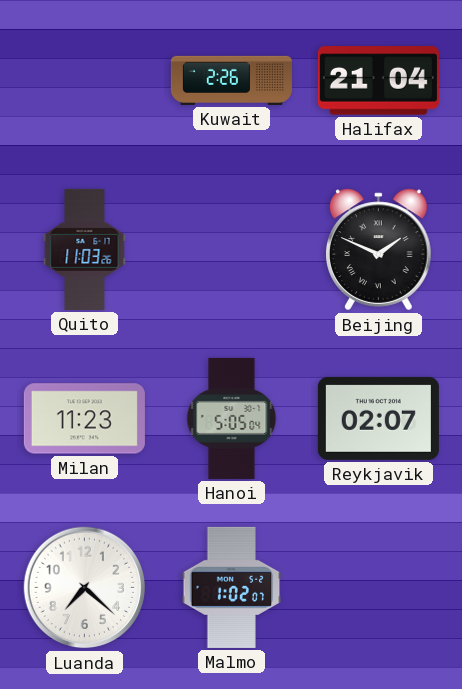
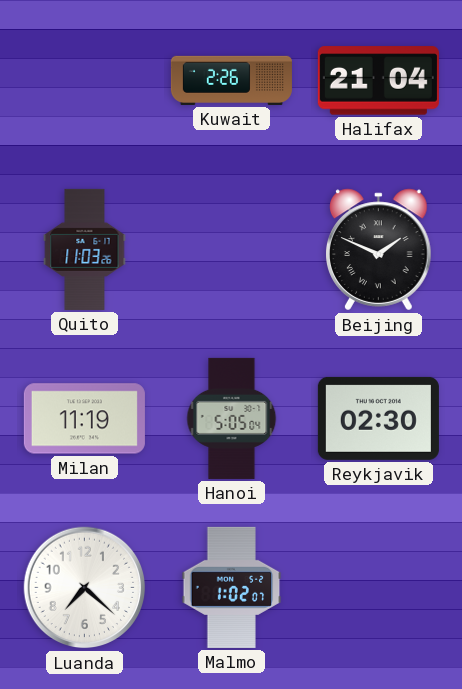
Milan: 11:23 -> 11:19
Reykjavik: 02:07 -> 02:30
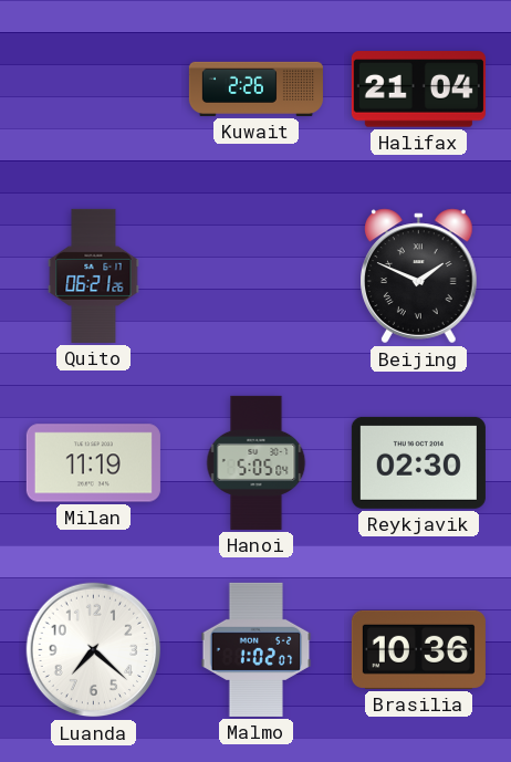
Quito: 11:03 -> 06:21
Brasilia: none -> 10:36
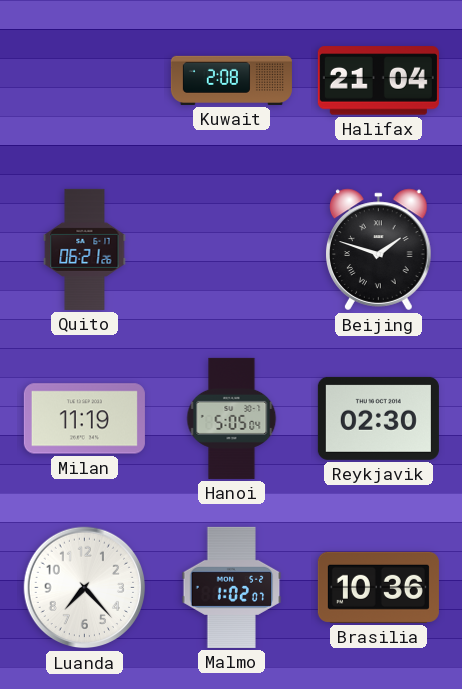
Kuwait: 2:26 -> 2:08
Beijing: 1:49 -> 1:48
Luanda: 7:22 -> 7:23
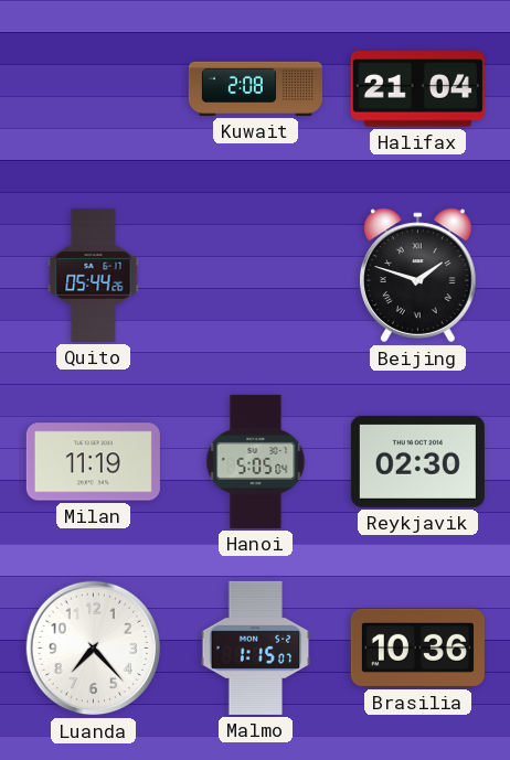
Quito: 06:21 -> 05:44
Malmo: 1:02 -> 1:15
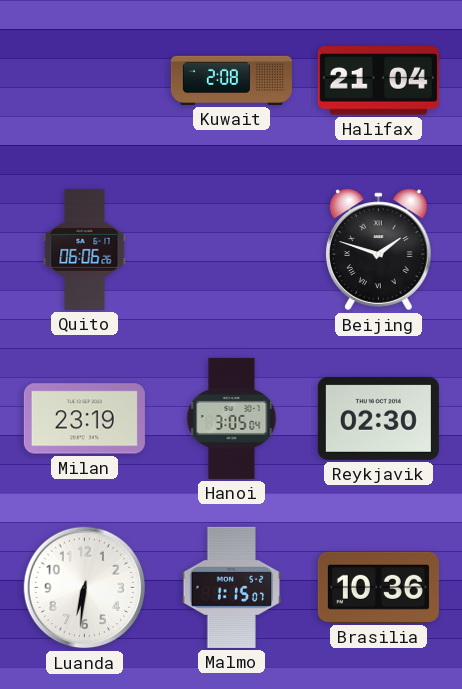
Quito: 05:44 -> 06:06
Milan: 11:19 -> 23:19
Hanoi: 5:05 -> 3:05
Luanda: 7:23 -> 6:31
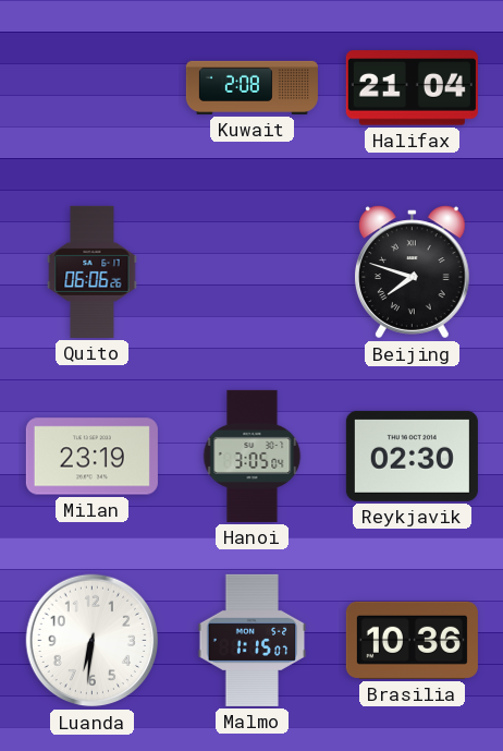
Beijing: 1:48 -> 7:48
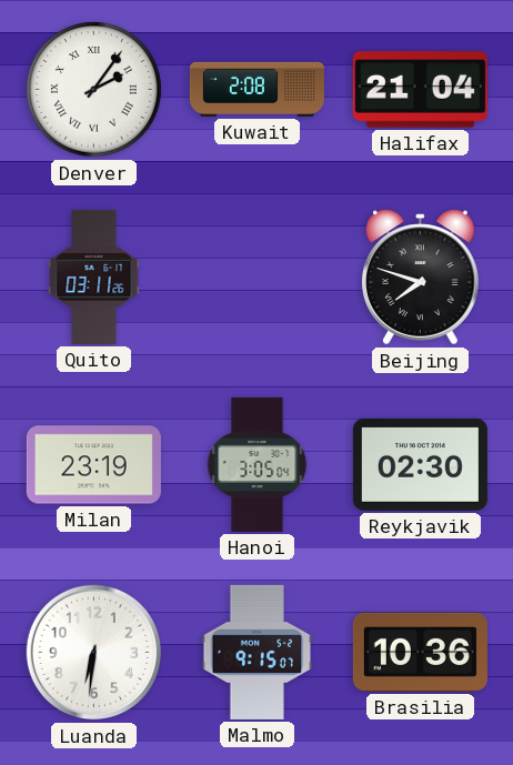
Denver: none -> 2:06
Quito: 06:06 -> 03:11
Malmo: 1:15 -> 9:15
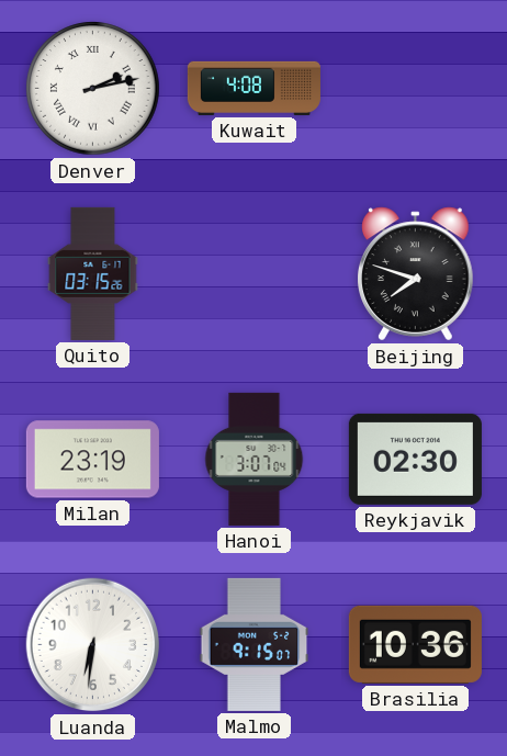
Denver: 2:06 -> 2:13
Kuwait: 2:08 -> 4:08
Halifax: 21:04 -> none
Quito: 03:11 -> 03:15
Hanoi: 3:05 -> 3:07
